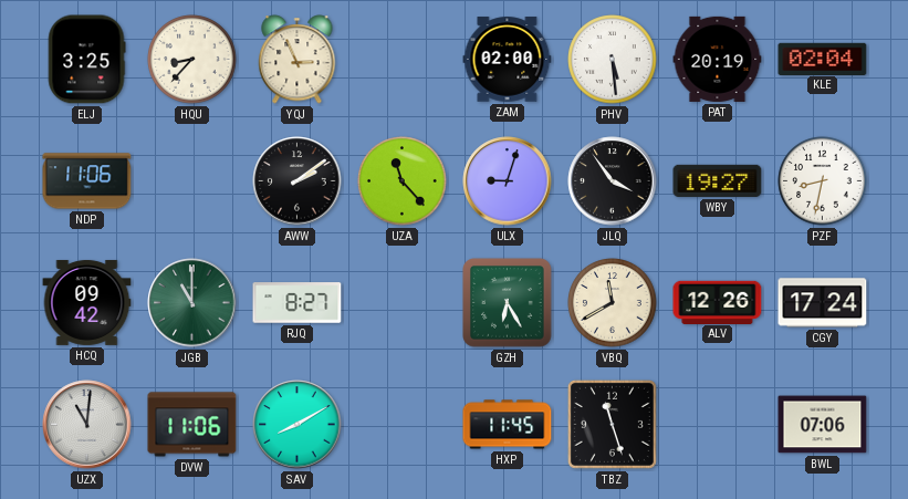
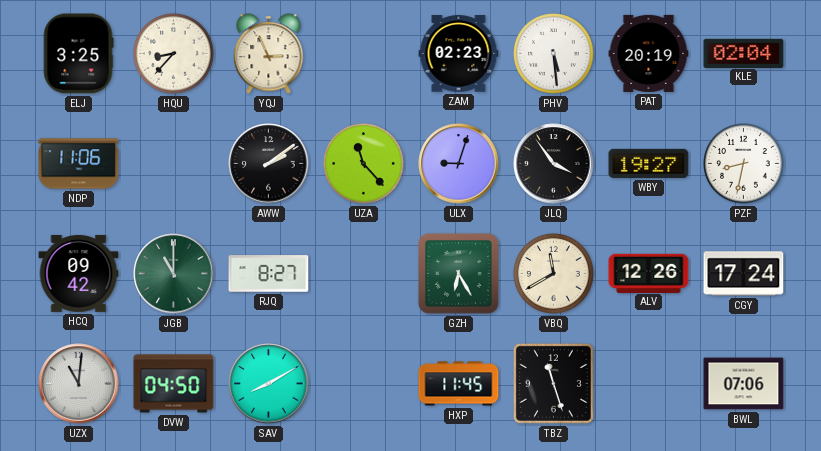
ZAM: 02:00 -> 02:23
DVW: 11:06 -> 04:50
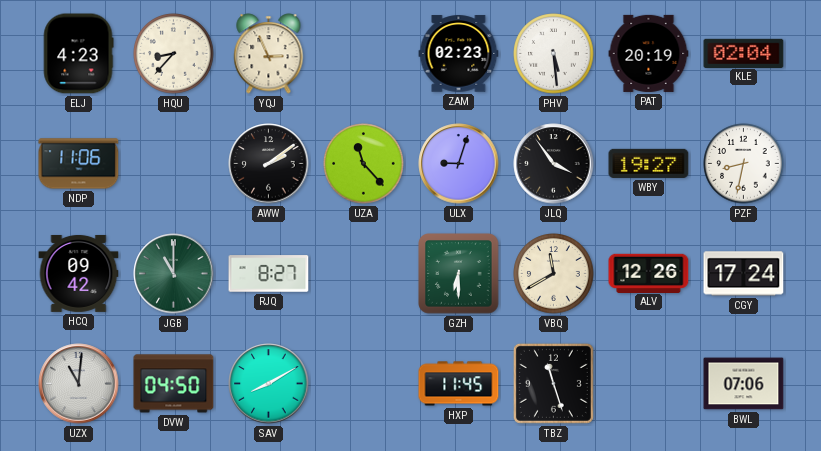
ELJ: 3:25 -> 4:23
GZH: 6:25 -> 6:30
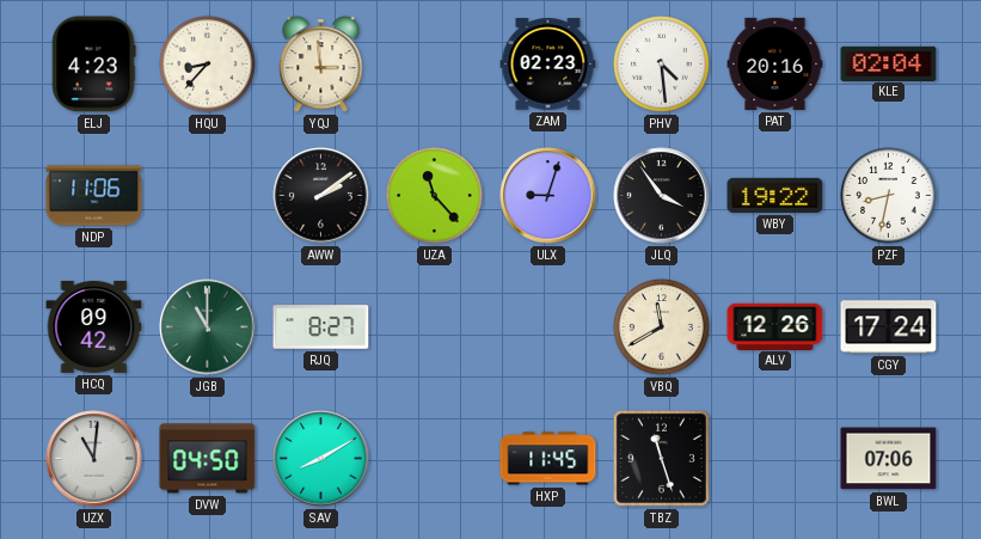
YQJ: 2:56 -> 2:59
PHV: 5:29 -> 4:29
PAT: 20:19 -> 20:16
WBY: 19:27 -> 19:22
GZH: 6:30 -> none
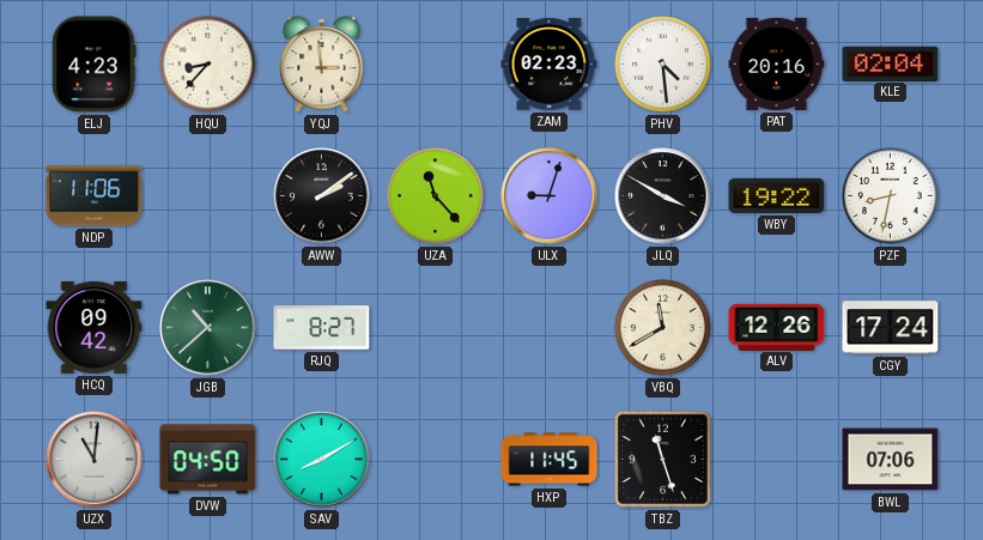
JLQ: 3:54 -> 3:50
JGB: 11:00 -> 10:38
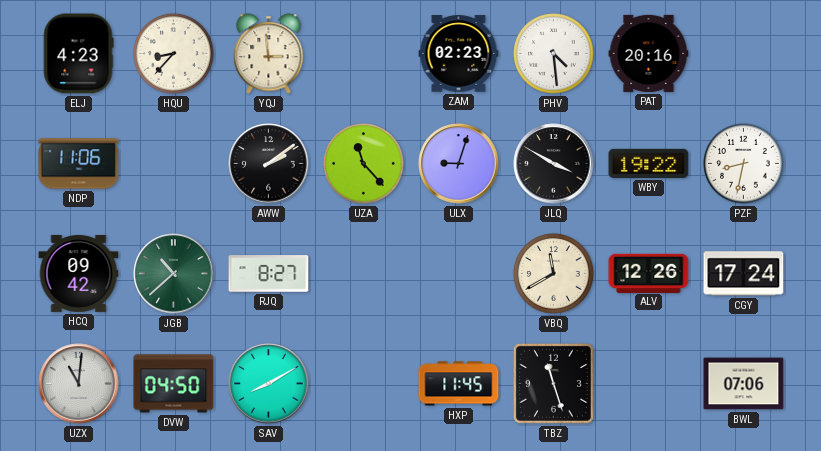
KLE: 02:04 -> none
